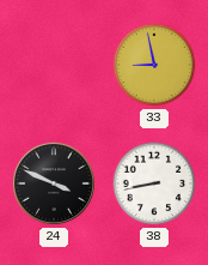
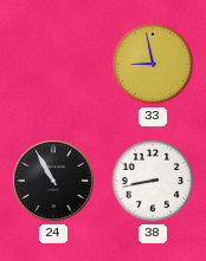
24: 3:49 -> 10:55
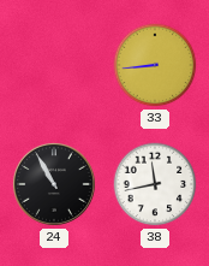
33: 8:58 -> 8:44
38: 8:43 -> 11:43
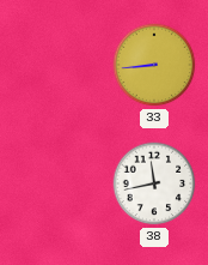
24: 10:55 -> none
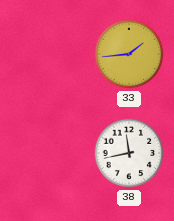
33: 8:44 -> 1:44
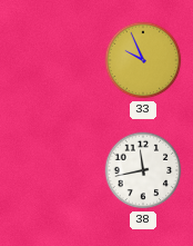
33: 1:44 -> 9:56
